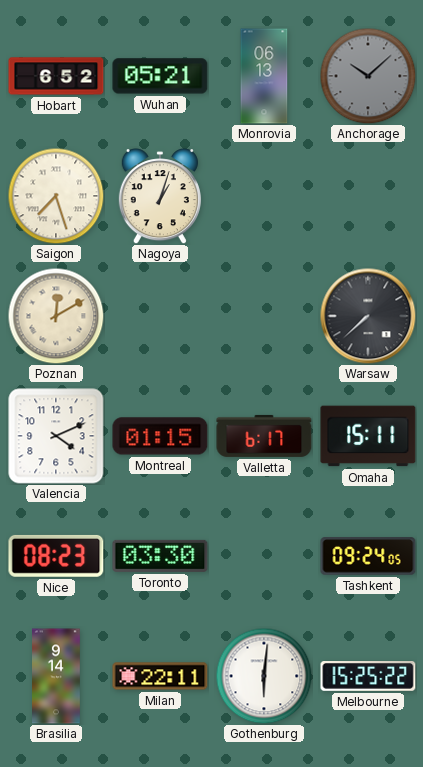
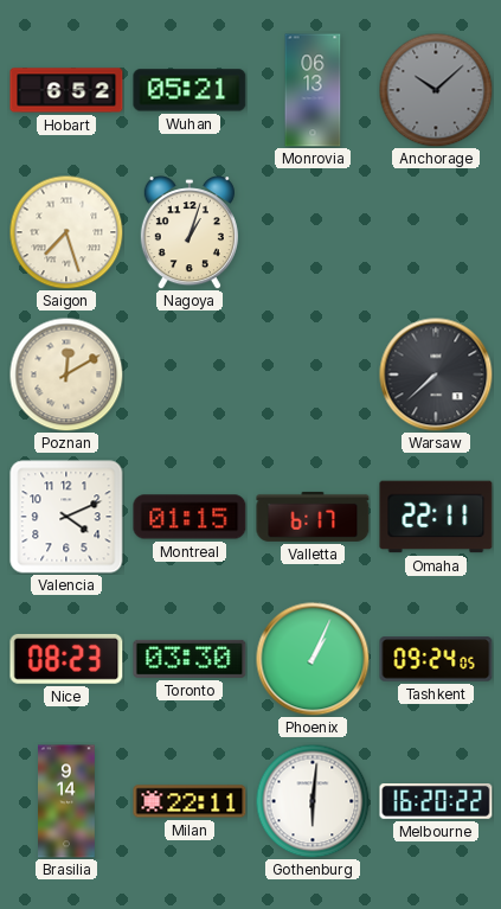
Omaha: 15:11 -> 22:11
Phoenix: none -> 1:04
Melbourne: 15:25 -> 16:20
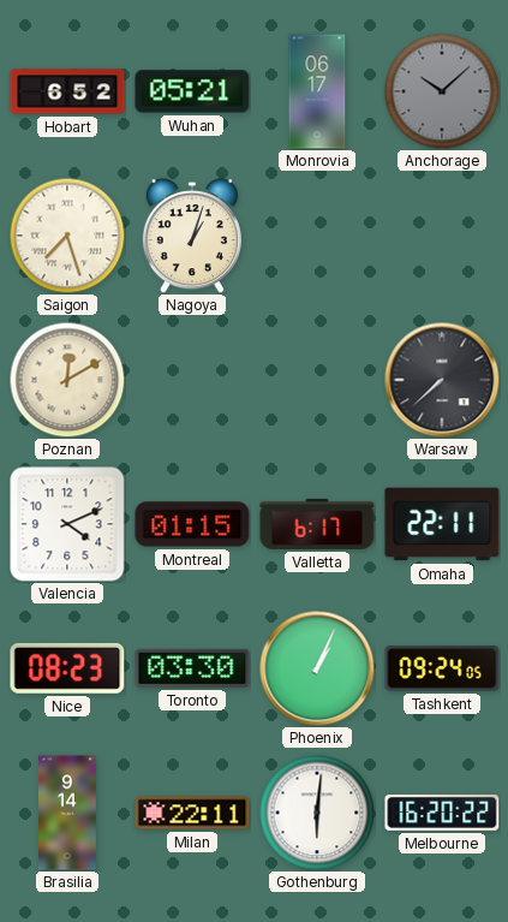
Monrovia: 06:13 -> 06:17
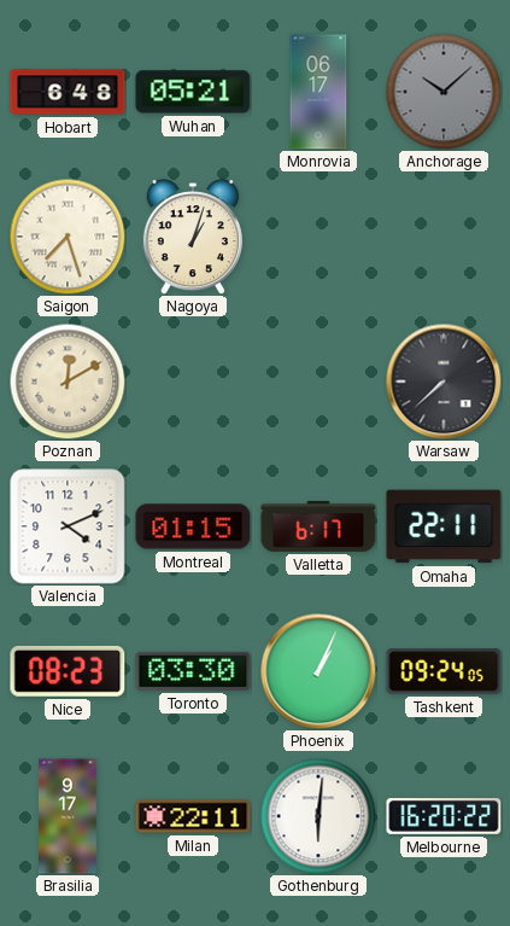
Hobart: 6:52 -> 6:48
Brasilia: 9:14 -> 9:17
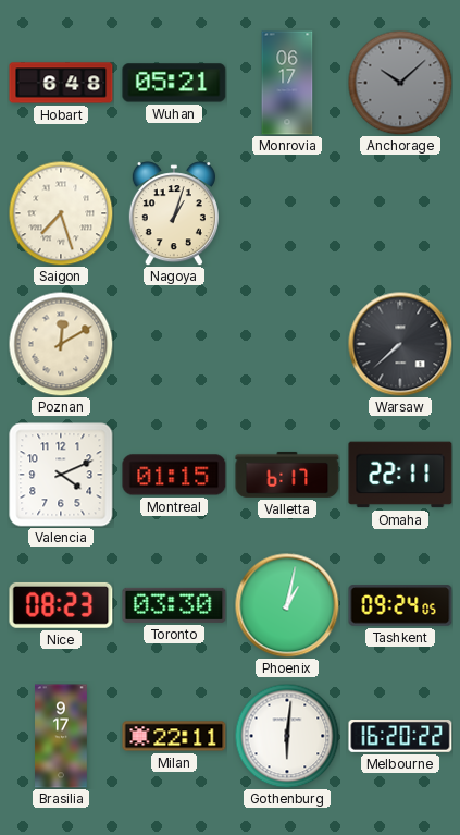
Phoenix: 1:04 -> 1:02
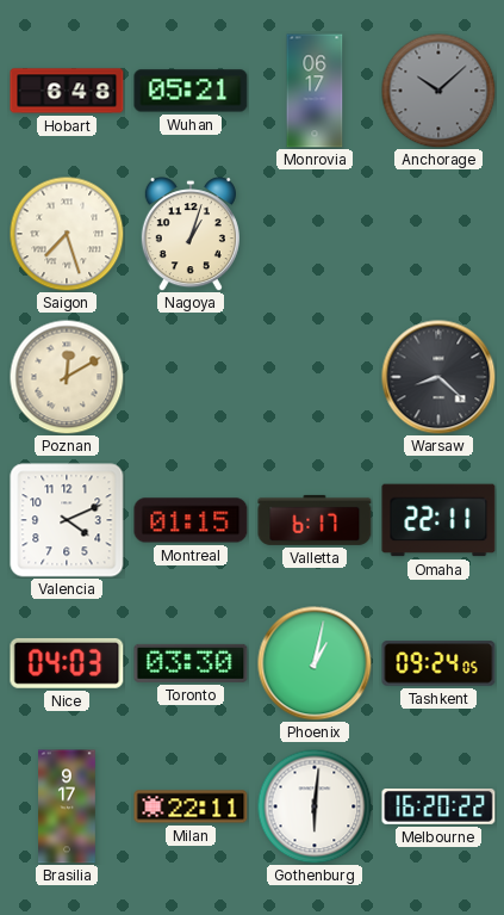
Warsaw: 7:38 -> 8:22
Nice: 08:23 -> 04:03
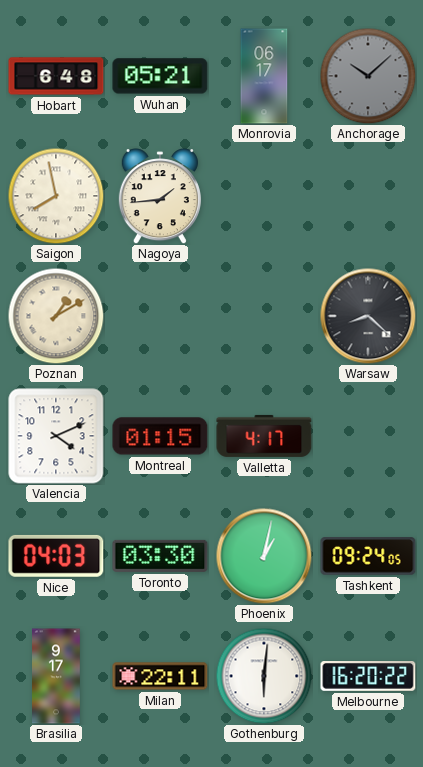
Saigon: 7:27 -> 7:58
Nagoya: 1:03 -> 1:44
Poznan: 12:10 -> 1:10
Valletta: 6:17 -> 4:17
Omaha: 22:11 -> none
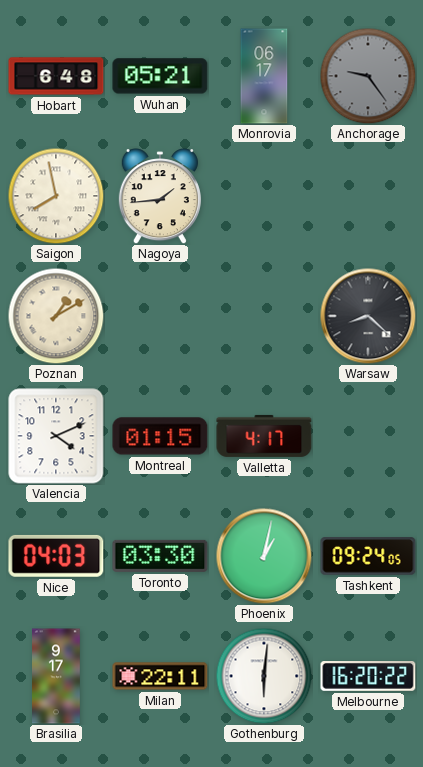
Anchorage: 10:08 -> 9:24
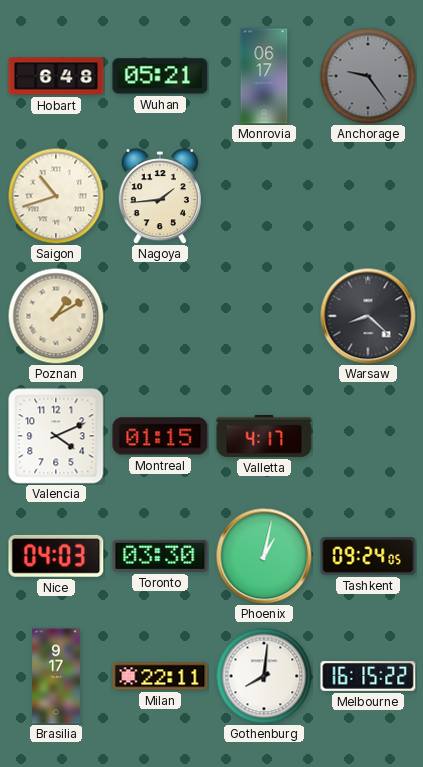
Saigon: 7:58 -> 10:42
Gothenburg: 6:01 -> 8:01
Melbourne: 16:20 -> 16:15
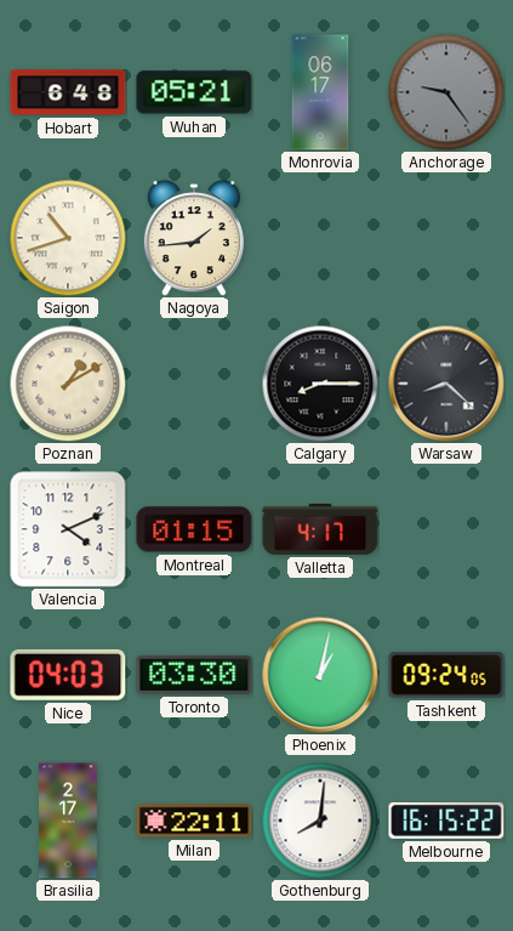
Calgary: none -> 8:15
Brasilia: 9:17 -> 2:17
